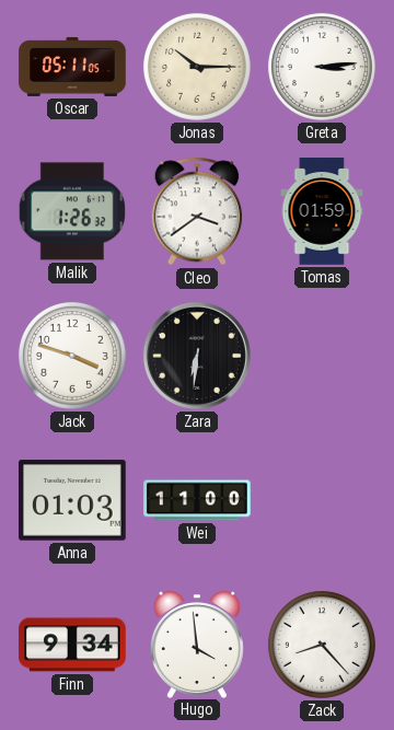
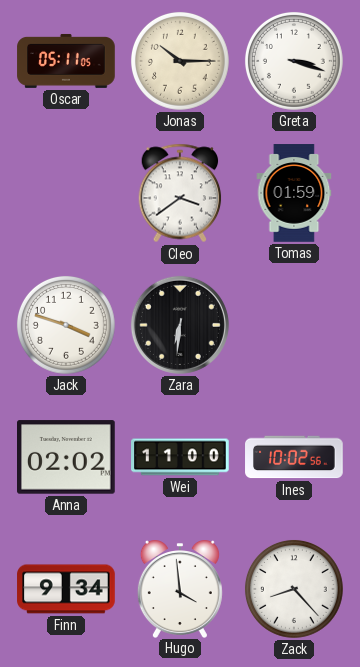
Greta: 3:14 -> 3:18
Malik: 1:26 -> none
Anna: 01:03 -> 02:02
Ines: none -> 10:02
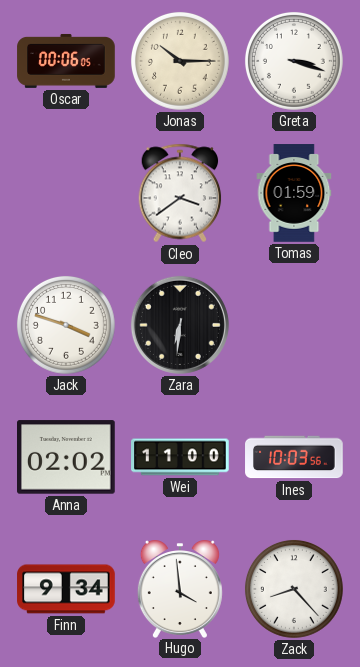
Oscar: 05:11 -> 00:06
Ines: 10:02 -> 10:03
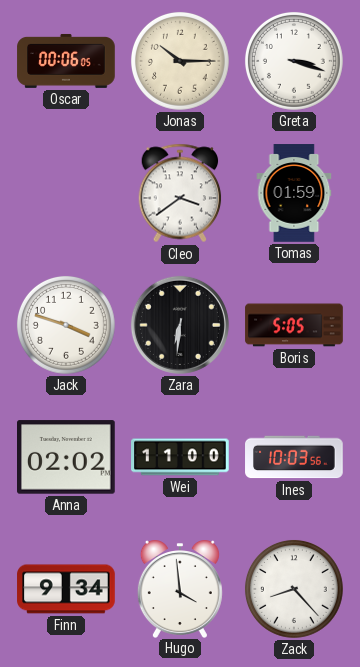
Boris: none -> 5:05
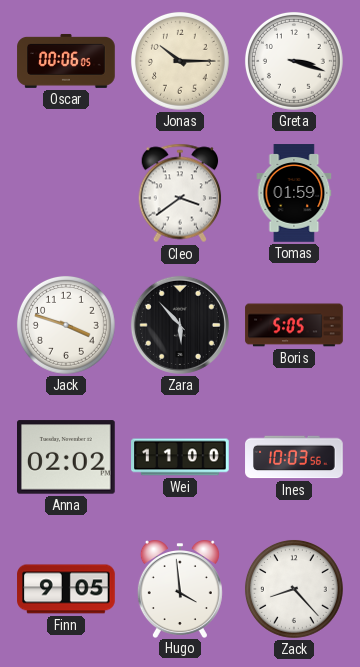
Zara: 6:31 -> 5:53
Finn: 9:34 -> 9:05
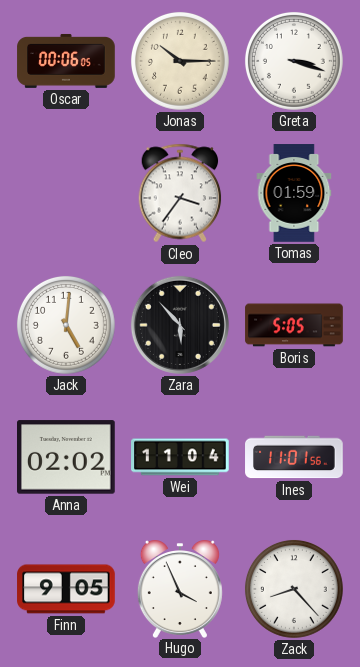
Cleo: 3:39 -> 3:36
Jack: 3:48 -> 5:01
Wei: 11:00 -> 11:04
Ines: 10:03 -> 11:01
Hugo: 3:59 -> 3:56
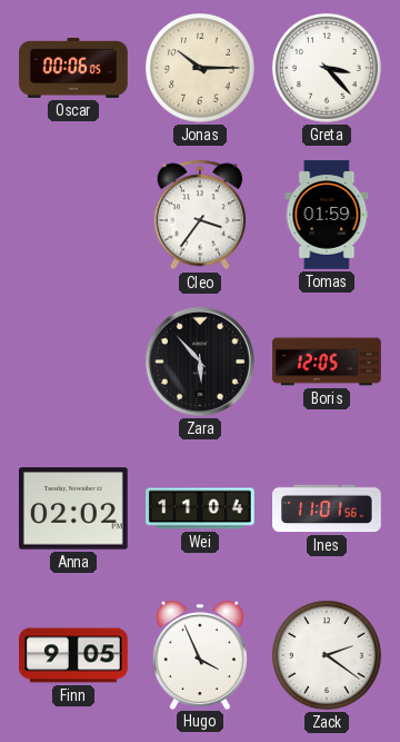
Greta: 3:18 -> 3:23
Jack: 5:01 -> none
Boris: 5:05 -> 12:05
Zack: 8:23 -> 2:21
